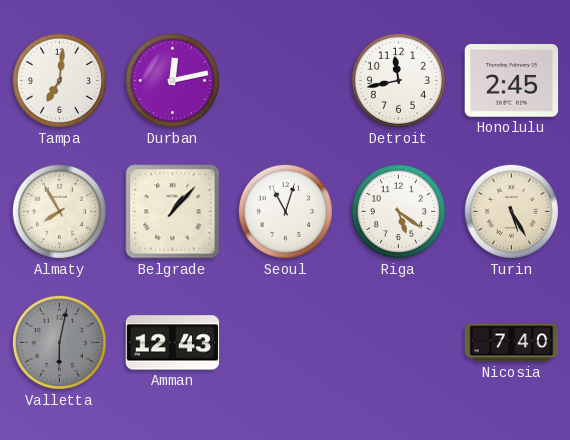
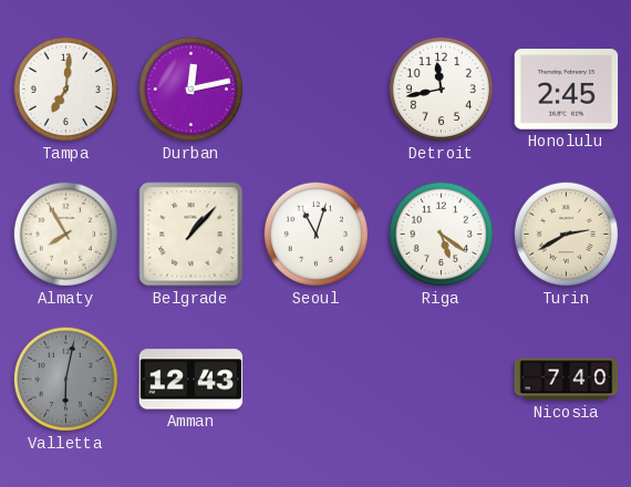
Turin: 5:25 -> 2:40
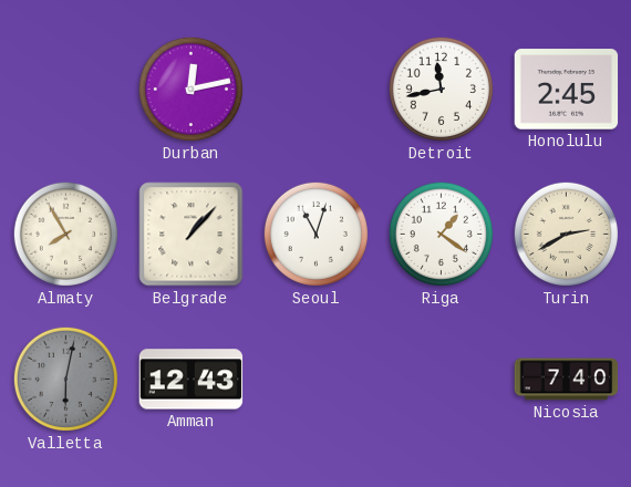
Tampa: 7:01 -> none
Riga: 5:21 -> 1:21
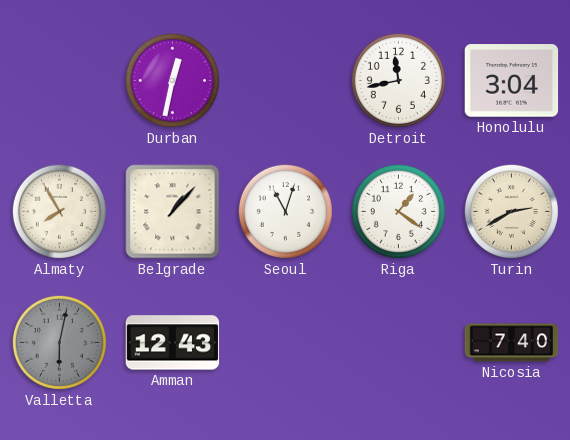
Durban: 12:13 -> 12:32
Honolulu: 2:45 -> 3:04
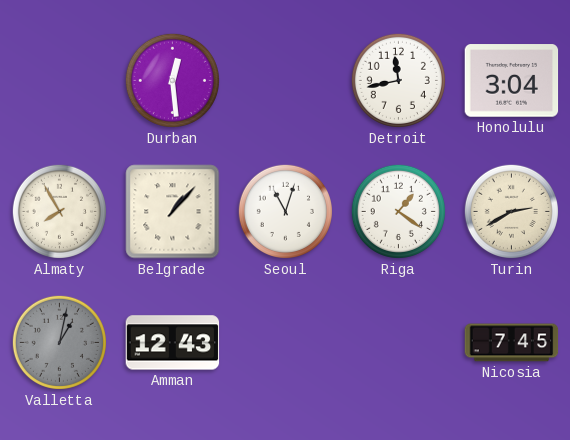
Durban: 12:32 -> 12:29
Valletta: 6:02 -> 1:02
Nicosia: 7:40 -> 7:45
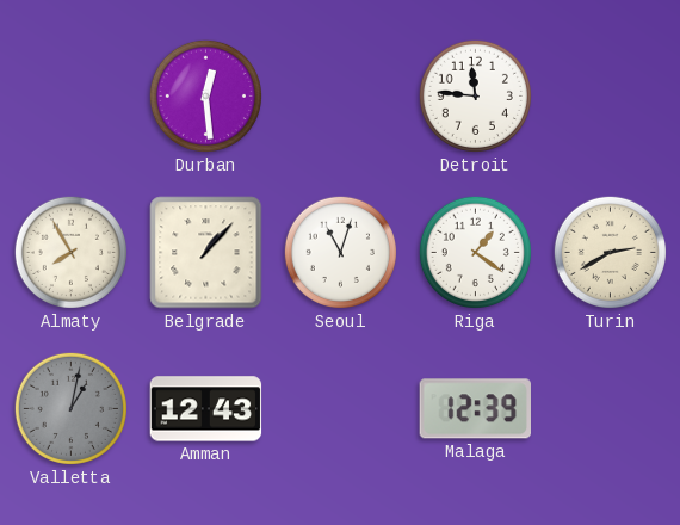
Detroit: 11:43 -> 11:46
Honolulu: 3:04 -> none
Malaga: none -> 12:39
Nicosia: 7:45 -> none
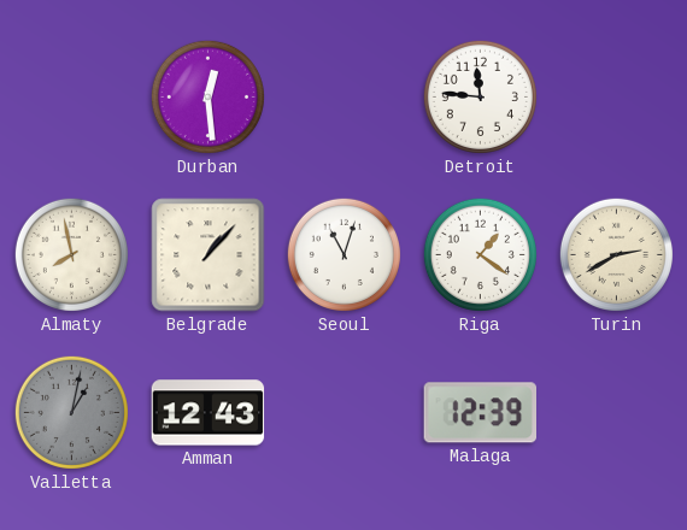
Almaty: 7:55 -> 7:58
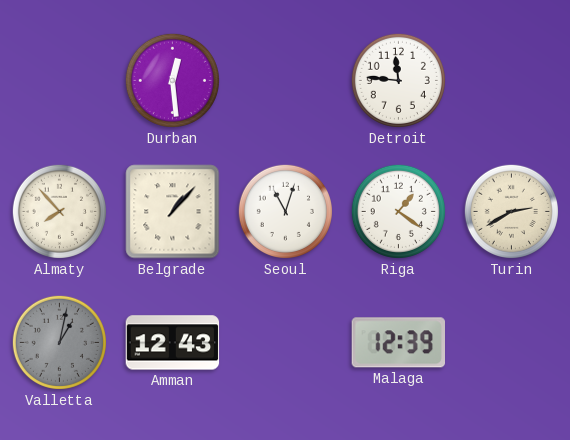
Almaty: 7:58 -> 7:53
